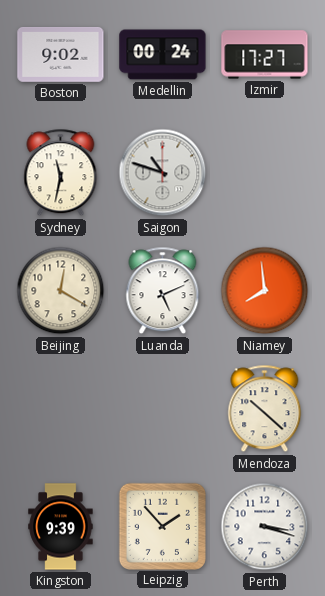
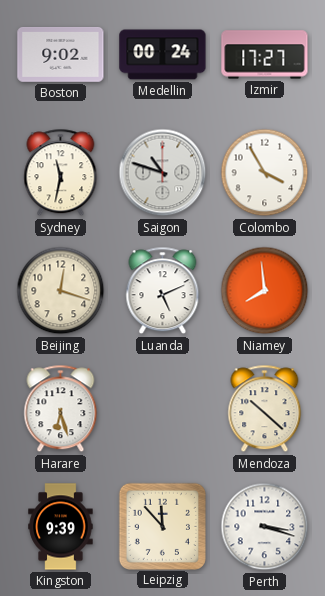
Colombo: none -> 3:55
Beijing: 12:20 -> 12:18
Harare: none -> 6:27
Leipzig: 1:53 -> 11:53
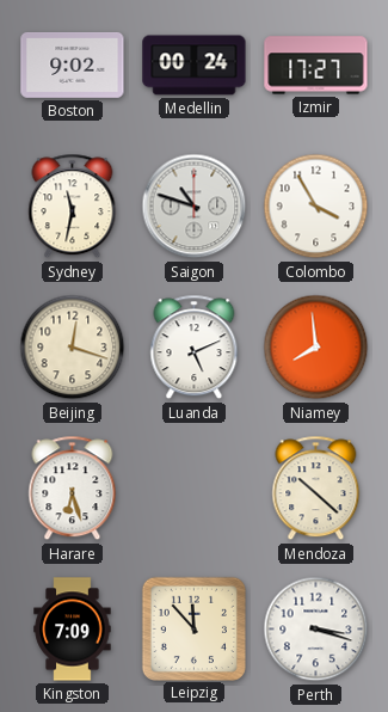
Kingston: 9:39 -> 7:09
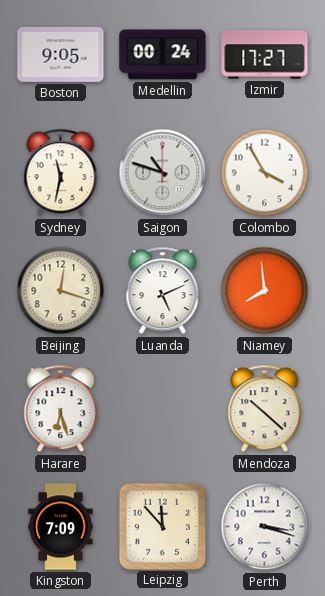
Boston: 9:02 -> 9:05
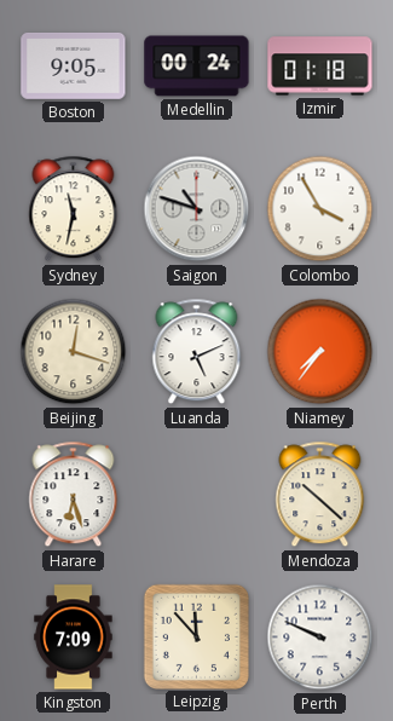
Izmir: 17:27 -> 01:18
Niamey: 7:59 -> 7:36
Perth: 3:18 -> 9:49
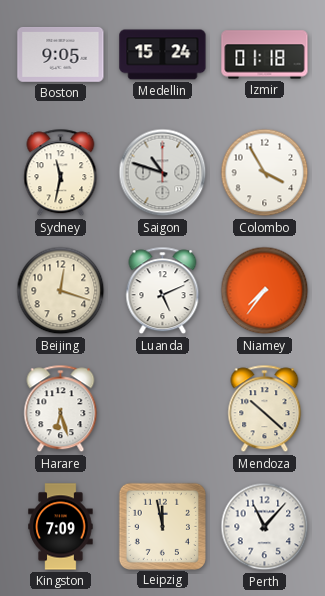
Medellin: 00:24 -> 15:24
Leipzig: 11:53 -> 11:58
Perth: 9:49 -> 11:07
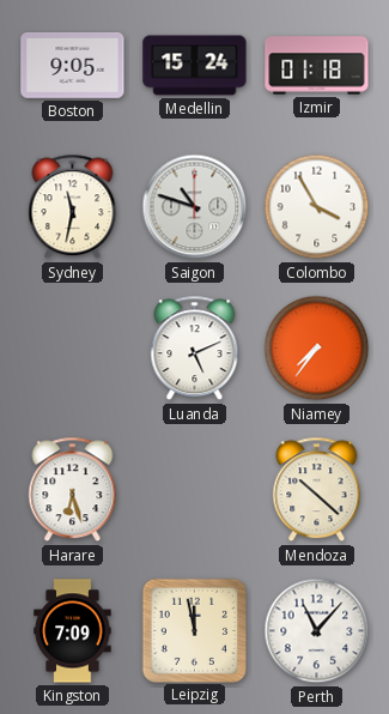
Beijing: 12:18 -> none
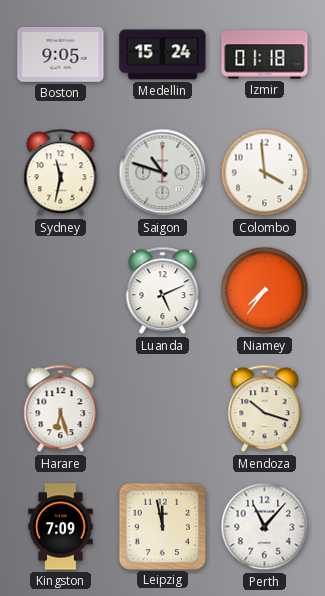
Colombo: 3:55 -> 3:59
Mendoza: 10:22 -> 10:18
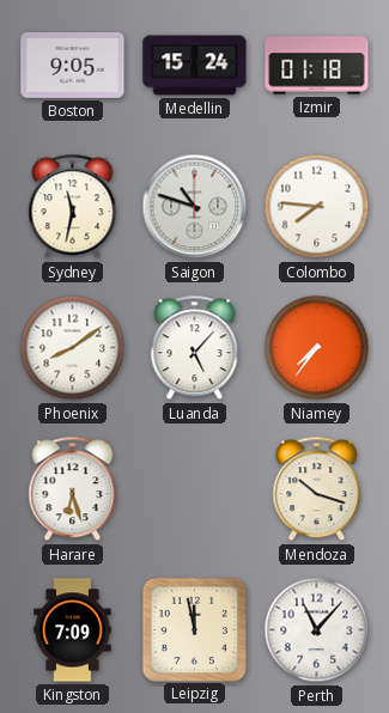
Colombo: 3:59 -> 7:46
Phoenix: none -> 8:09
Luanda: 5:11 -> 5:07
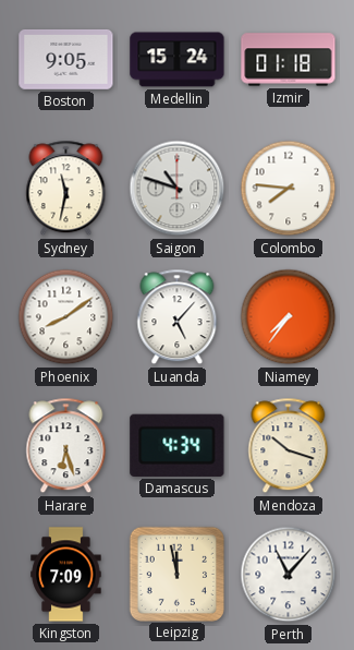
Damascus: none -> 4:34
